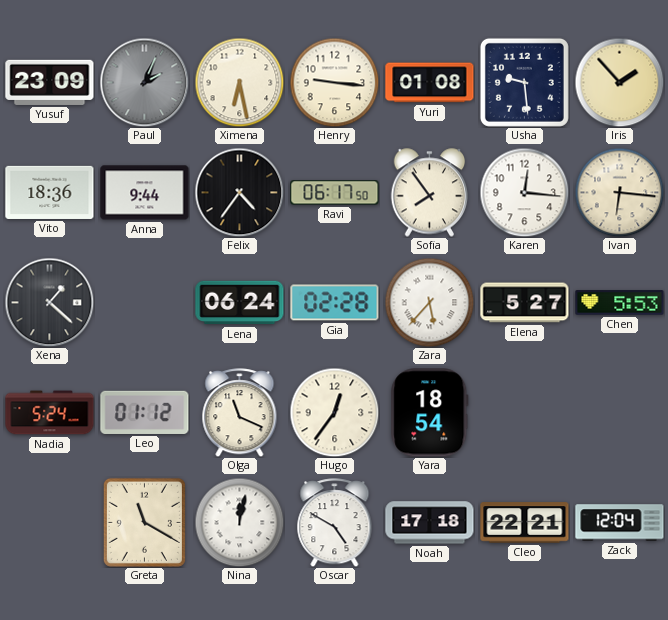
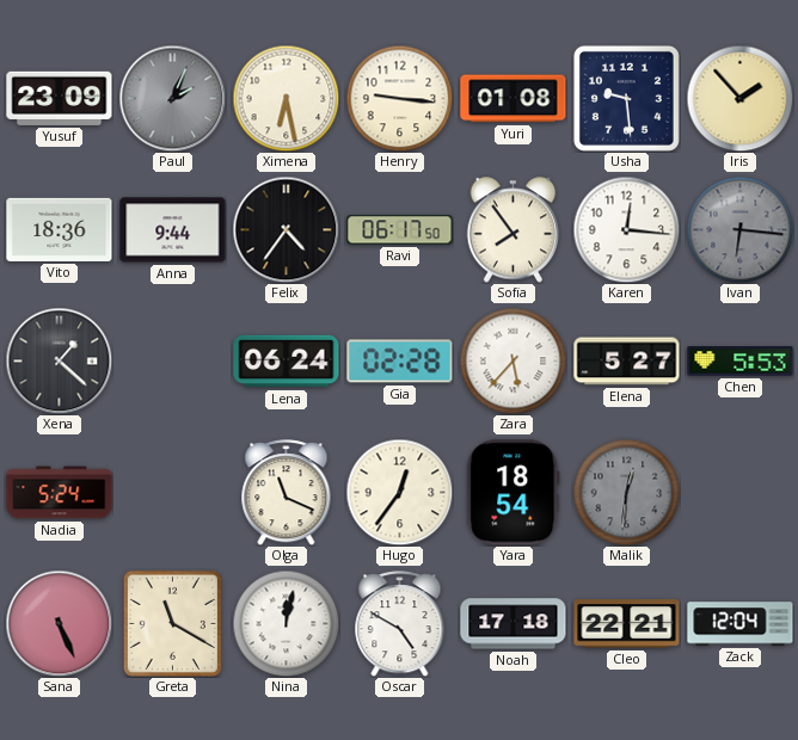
Ivan dial: cream -> grey
Leo: 01:12 -> none
Malik: none -> 12:31
Sana: none -> 5:26
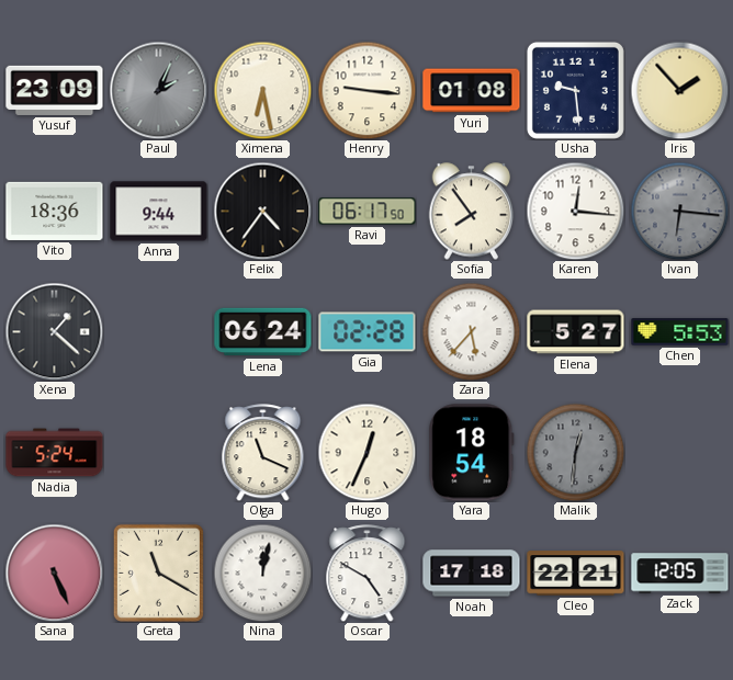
Hugo: 12:36 -> 12:34
Zack: 12:04 -> 12:05
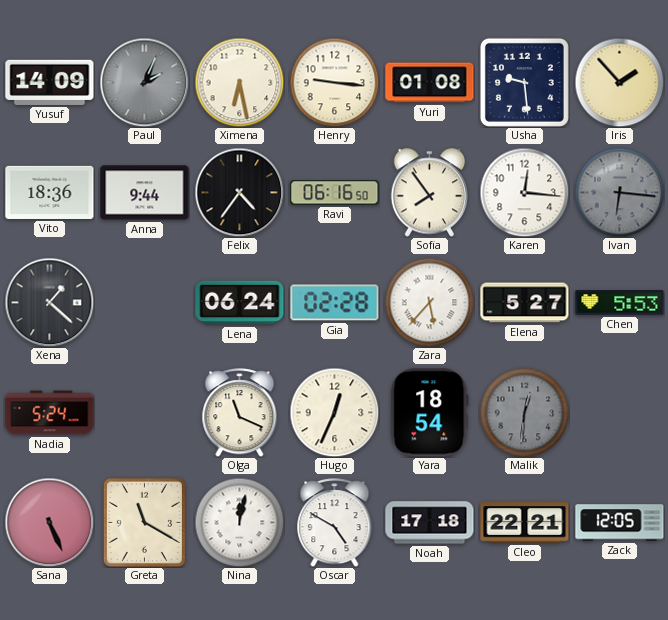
Yusuf: 23:09 -> 14:09
Ravi: 06:17 -> 06:16
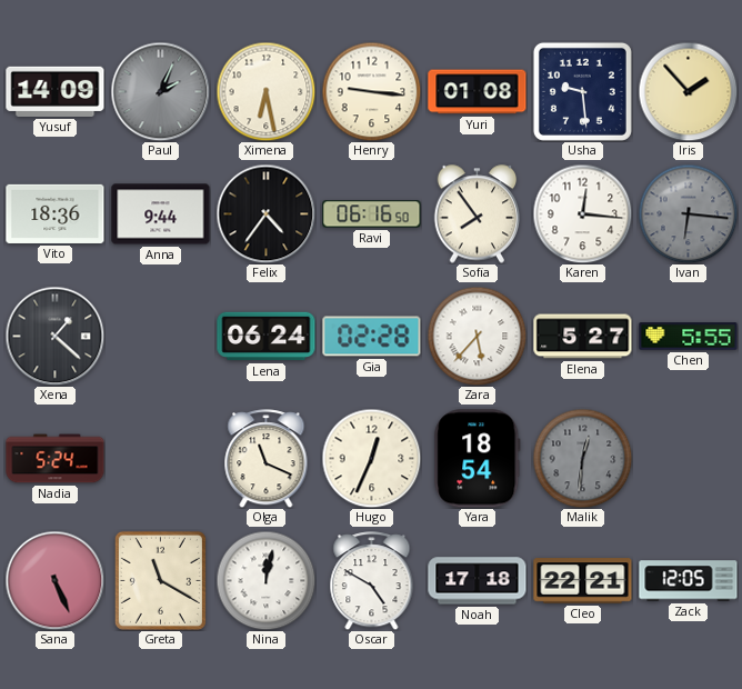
Chen: 5:53 -> 5:55
